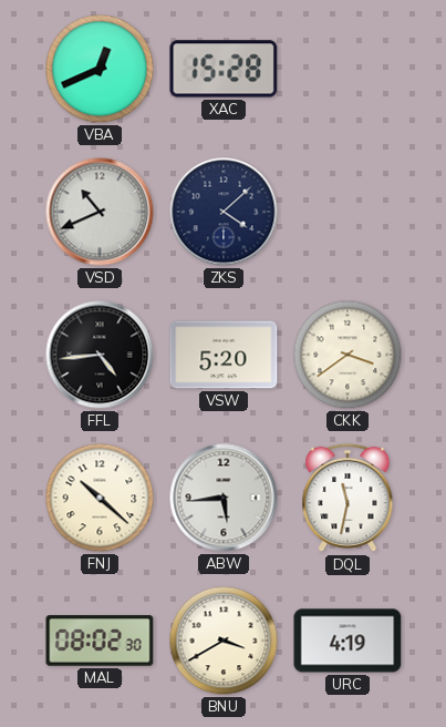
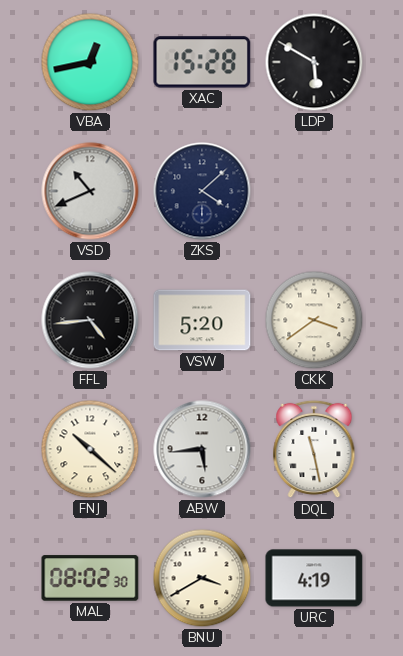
VBA: 12:41 -> 12:43
LDP: none -> 5:50
DQL: 11:32 -> 11:28
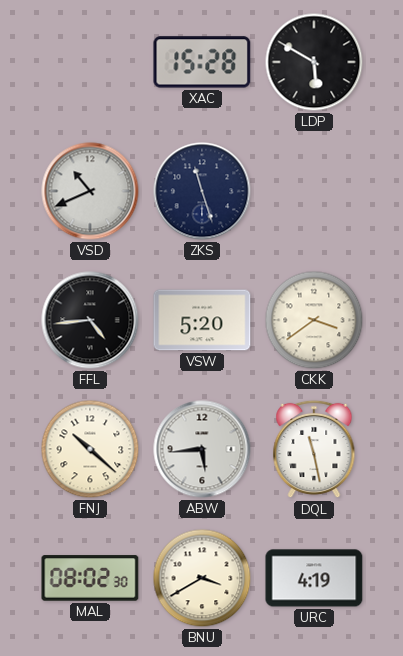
VBA: 12:43 -> none
ZKS: 4:08 -> 11:27
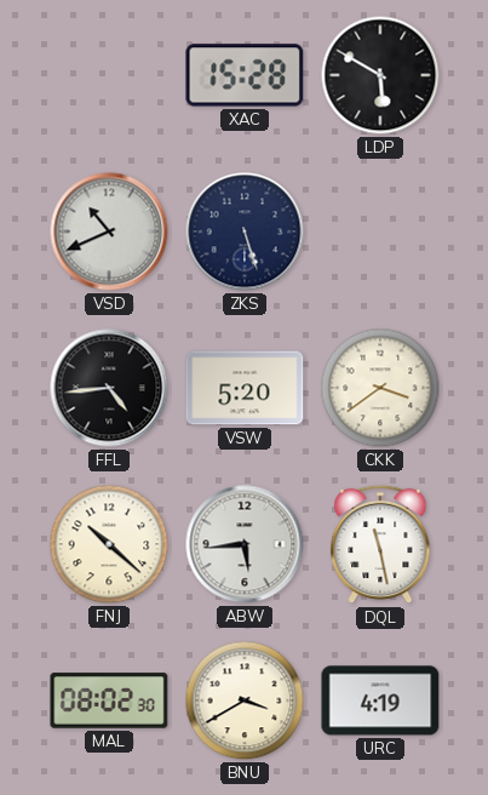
ZKS: 11:27 -> 5:27
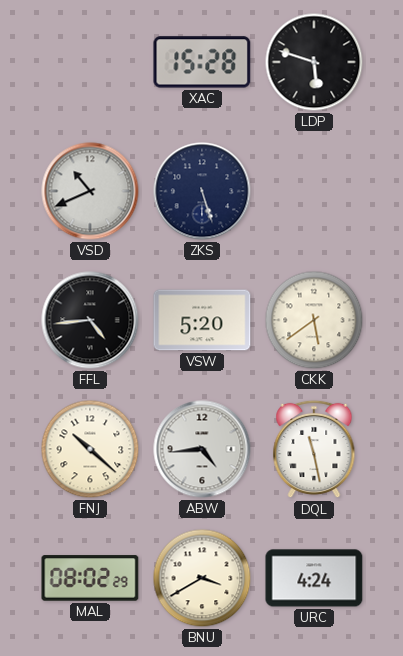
LDP: 5:50 -> 5:48
CKK: 3:39 -> 5:39
ABW: 5:44 -> 4:44
MAL: 08:02:30 -> 08:02:29
URC: 4:19 -> 4:24
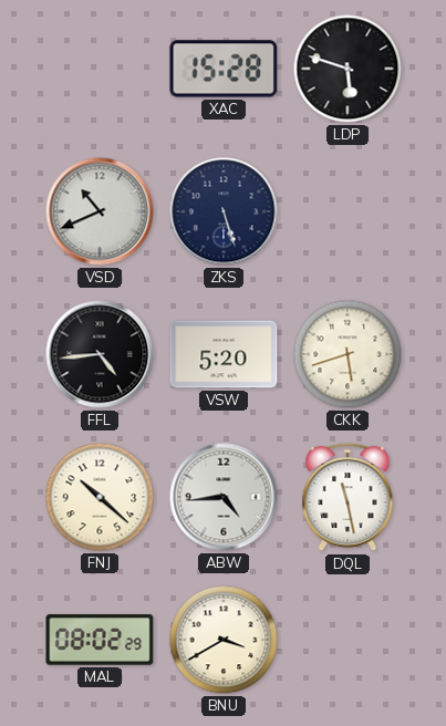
CKK: 5:39 -> 5:42
URC: 4:24 -> none
